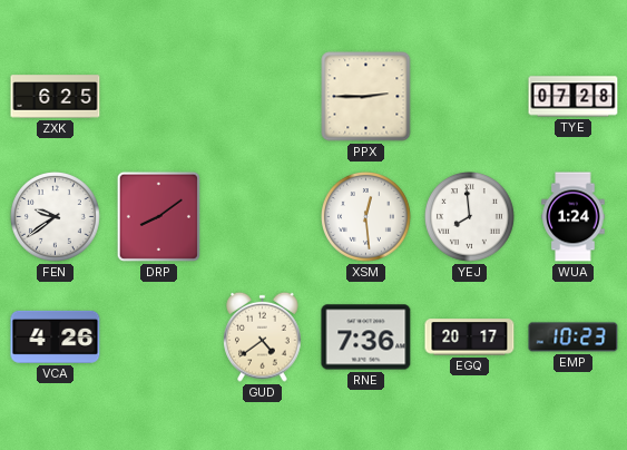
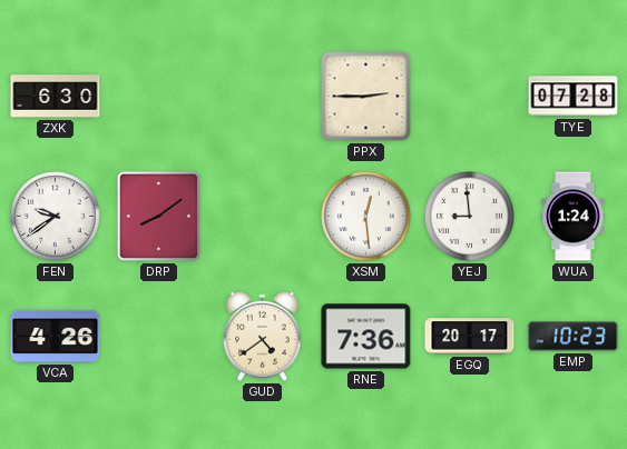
ZXK: 6:25 -> 6:30
YEJ: 7:59 -> 8:59
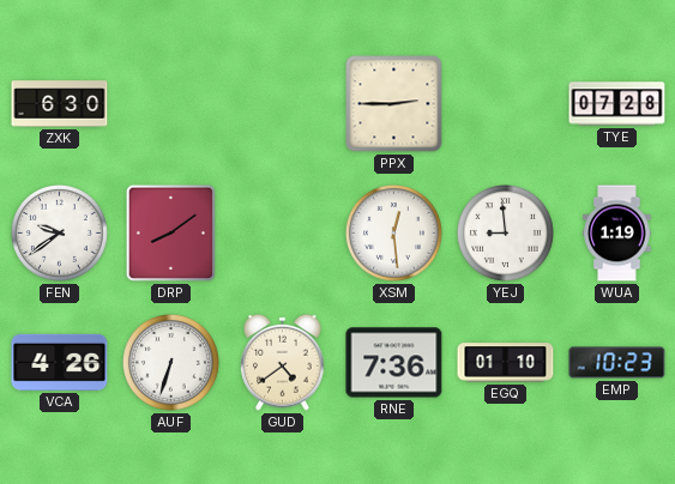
WUA: 1:24 -> 1:19
AUF: none -> 6:33
EGQ: 20:17 -> 01:10
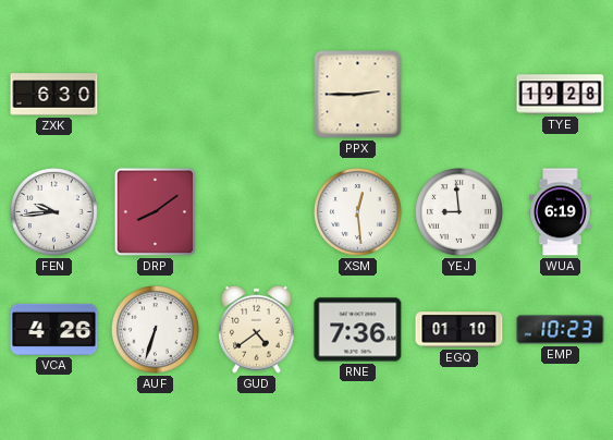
TYE: 07:28 -> 19:28
FEN: 9:39 -> 9:44
WUA: 1:19 -> 6:19
